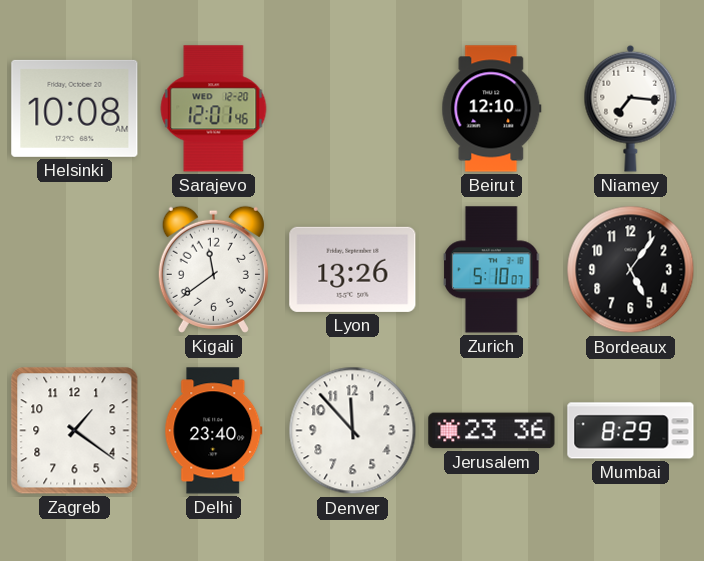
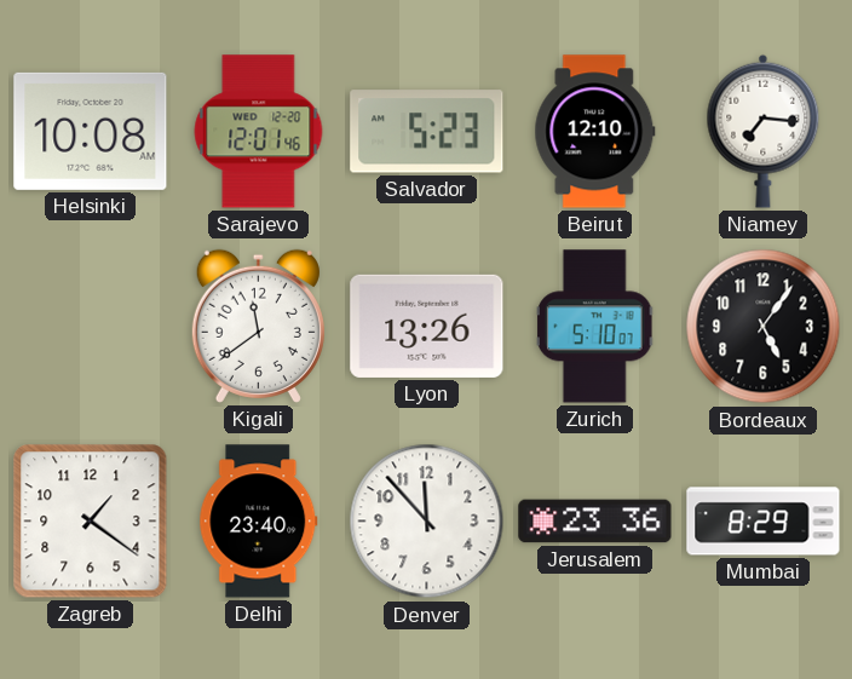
Salvador: none -> 5:23
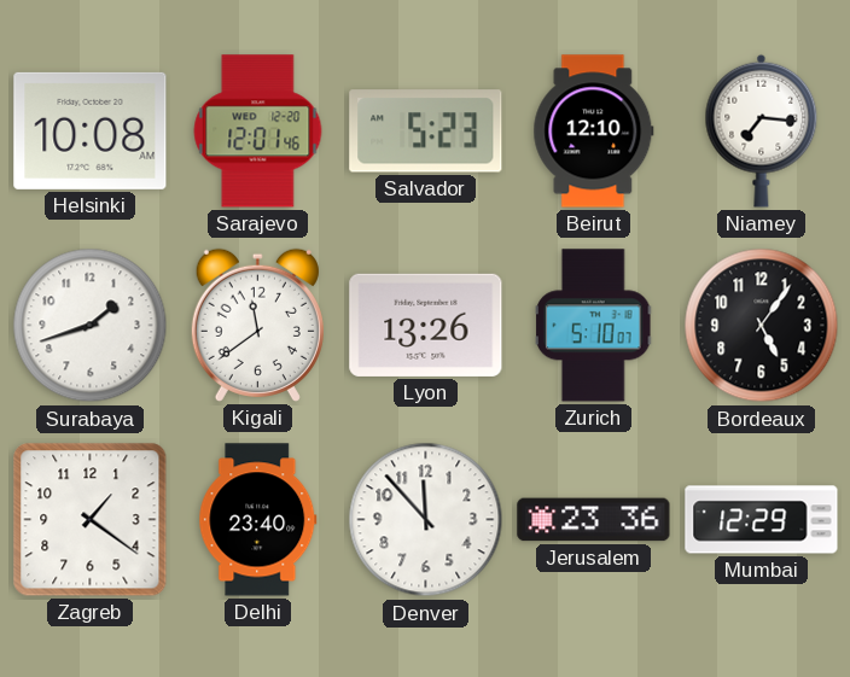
Surabaya: none -> 1:42
Mumbai: 8:29 -> 12:29
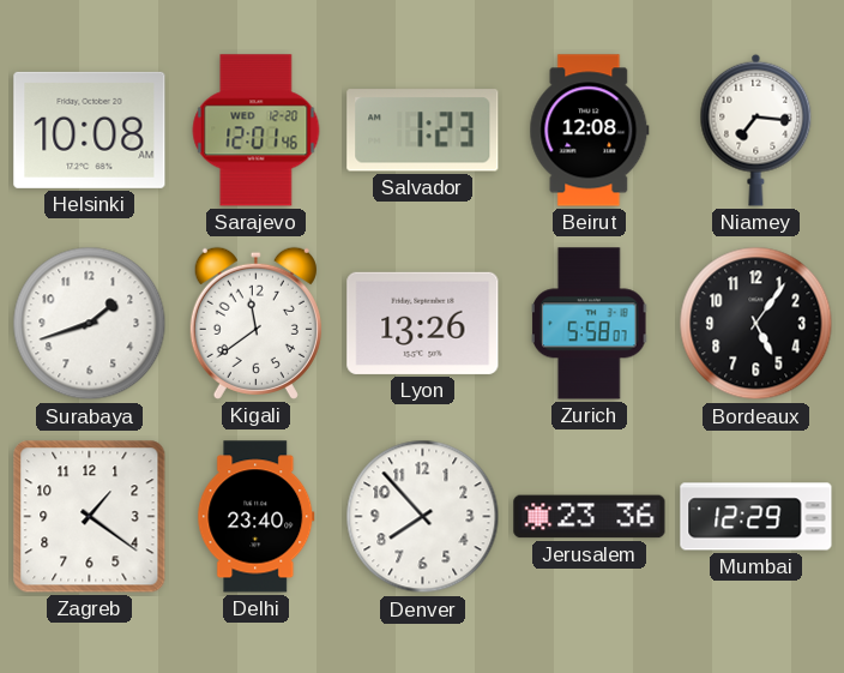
Salvador: 5:23 -> 1:23
Beirut: 12:10 -> 12:08
Zurich: 5:10 -> 5:58
Denver: 11:53 -> 7:53
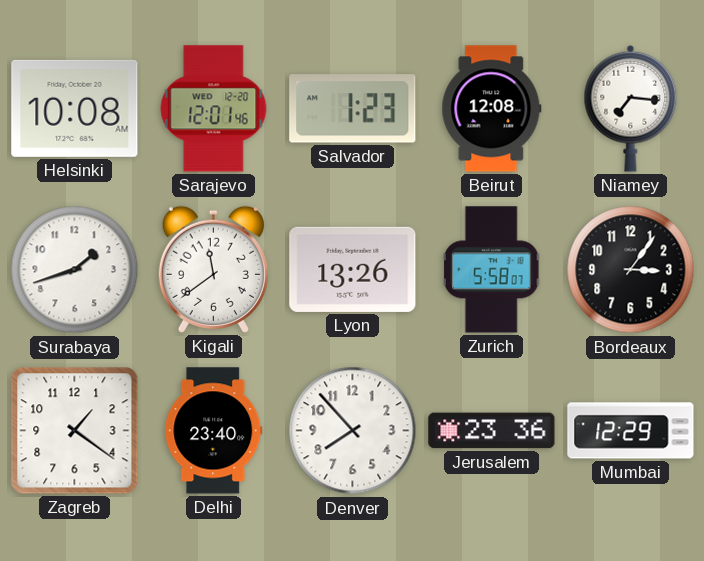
Bordeaux: 5:06 -> 3:06
